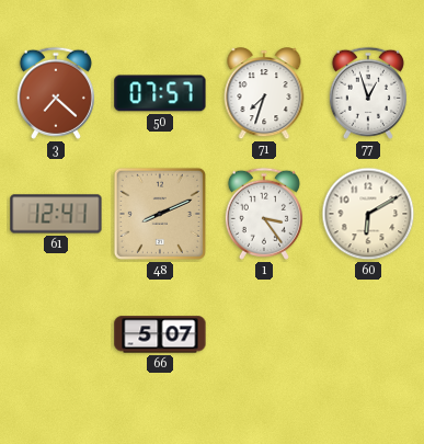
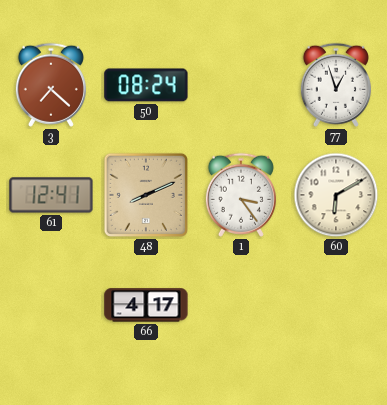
50: 07:57 -> 08:24
71: 7:33 -> none
66: 5:07 -> 4:17
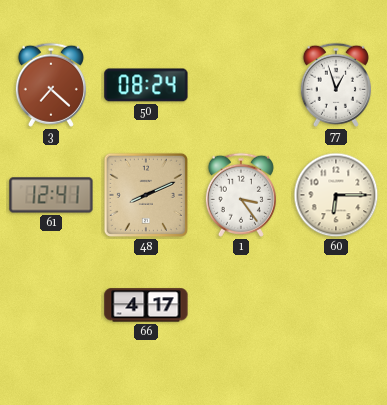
60: 6:10 -> 6:15
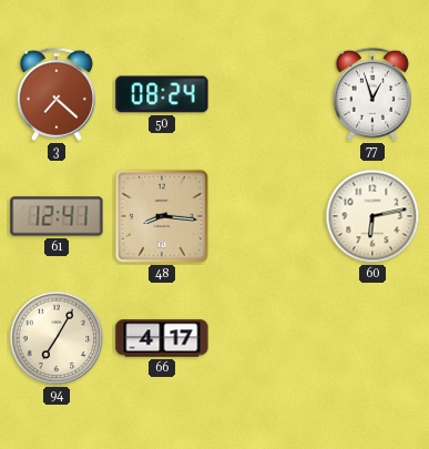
48: 8:11 -> 8:16
1: 3:24 -> none
60: 6:15 -> 6:13
94: none -> 7:05
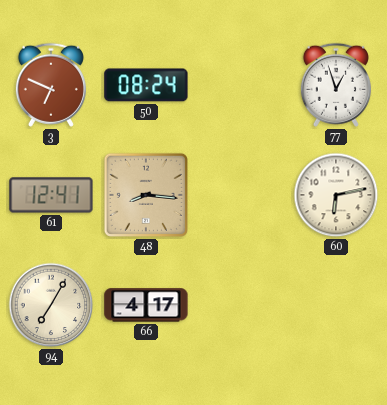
3: 7:22 -> 6:49
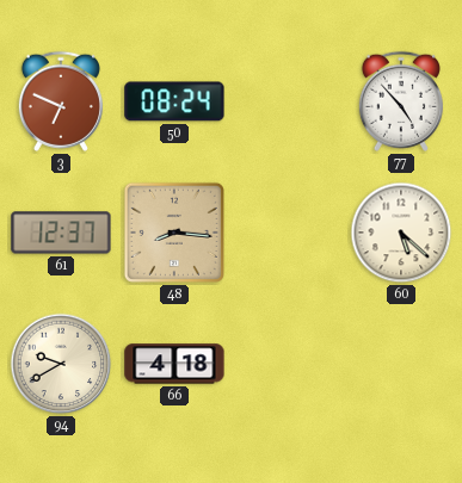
77: 12:57 -> 4:53
61: 12:41 -> 12:37
60: 6:13 -> 5:22
94: 7:05 -> 9:40
66: 4:17 -> 4:18
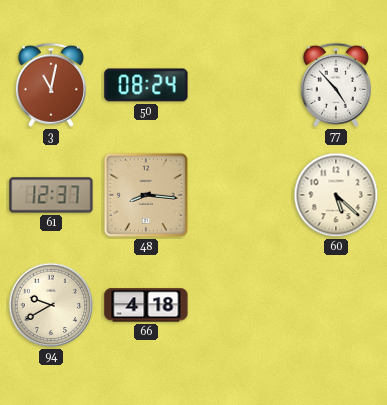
3: 6:49 -> 11:02
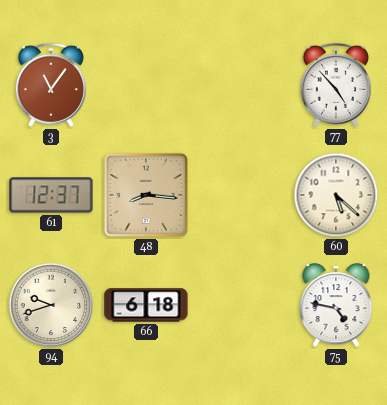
3: 11:02 -> 11:06
50: 08:24 -> none
94: 9:40 -> 9:42
66: 4:18 -> 6:18
75: none -> 4:47
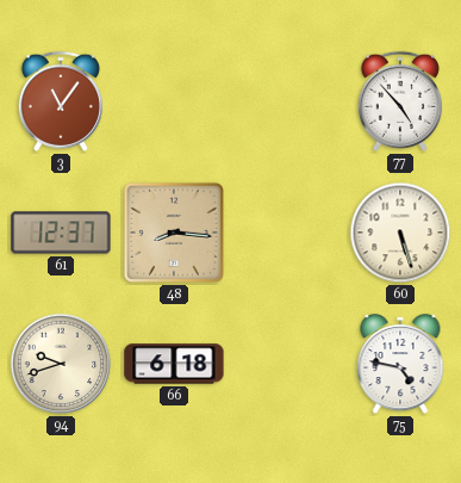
60: 5:22 -> 5:27
